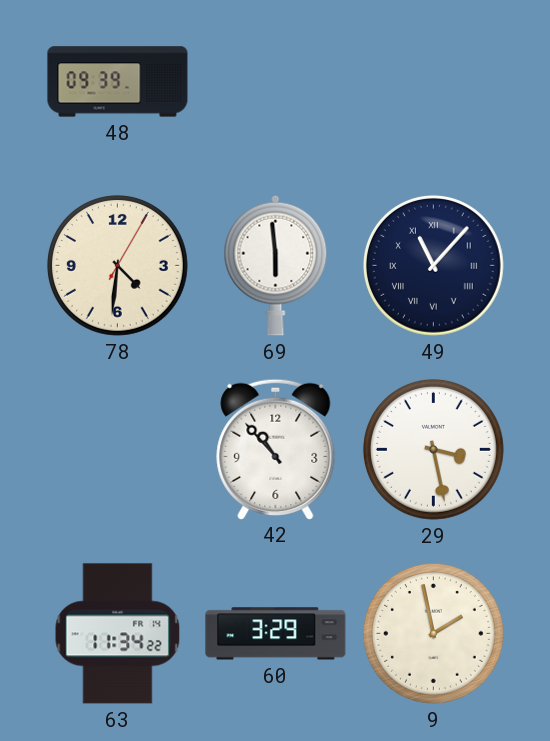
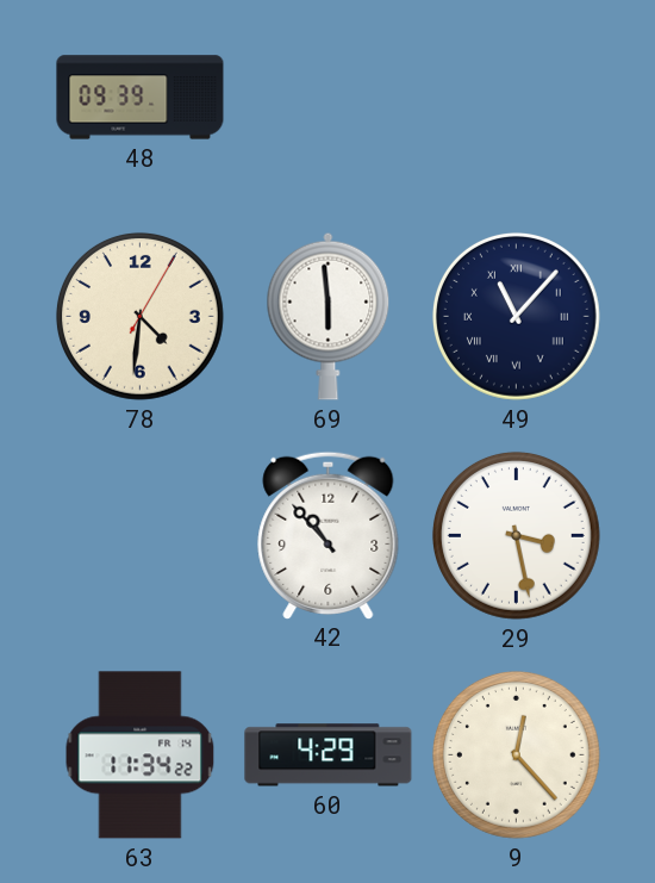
60: 3:29 -> 4:29
9: 1:58 -> 12:23
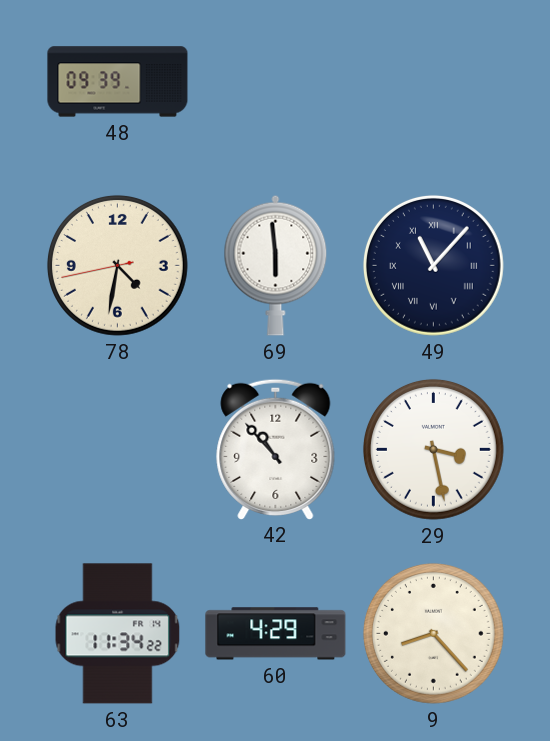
78: 4:31:05 -> 4:31:43
9: 12:23 -> 8:23
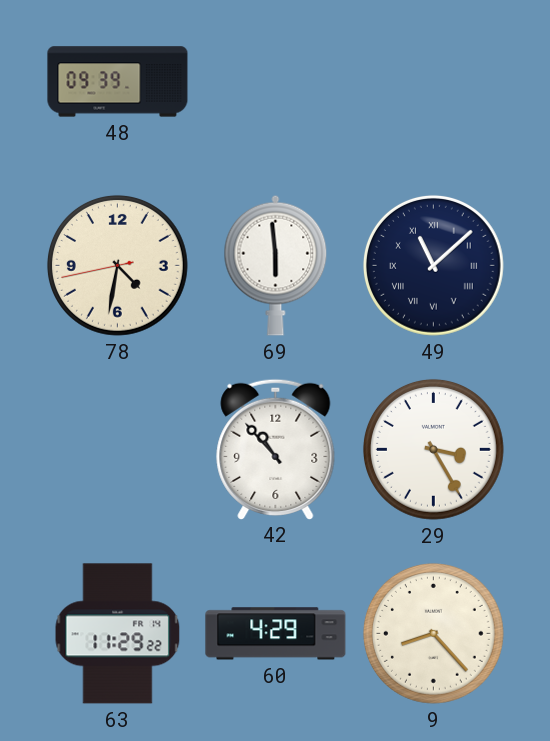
49: 11:07 -> 11:08
29: 3:28 -> 3:25
63: 11:34 -> 11:29
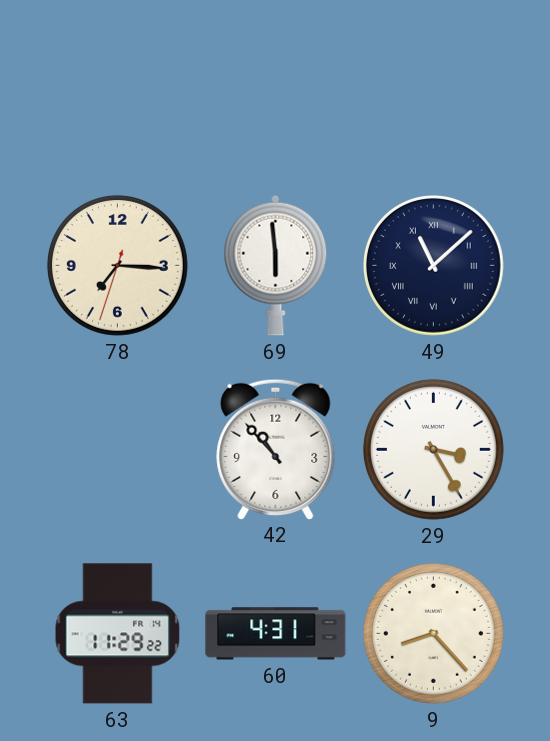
48: 09:39 -> none
78: 4:31 -> 7:15
60: 4:29 -> 4:31
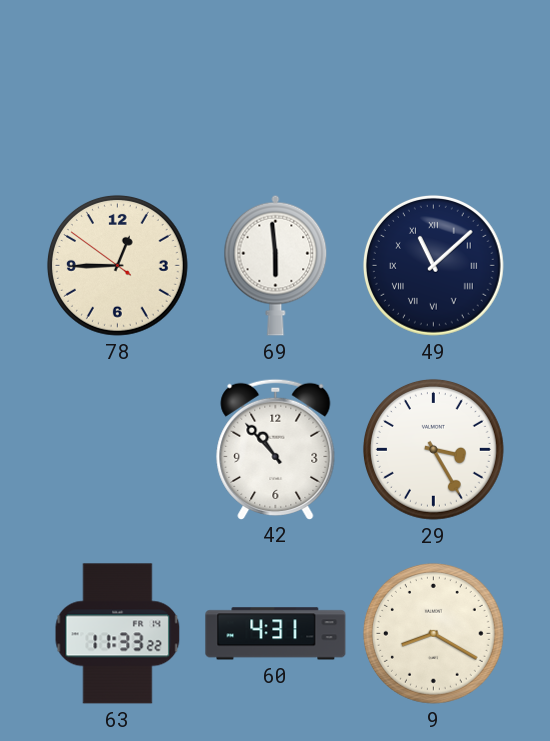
78: 7:15 -> 12:44
63: 11:29 -> 11:33
9: 8:23 -> 8:20
